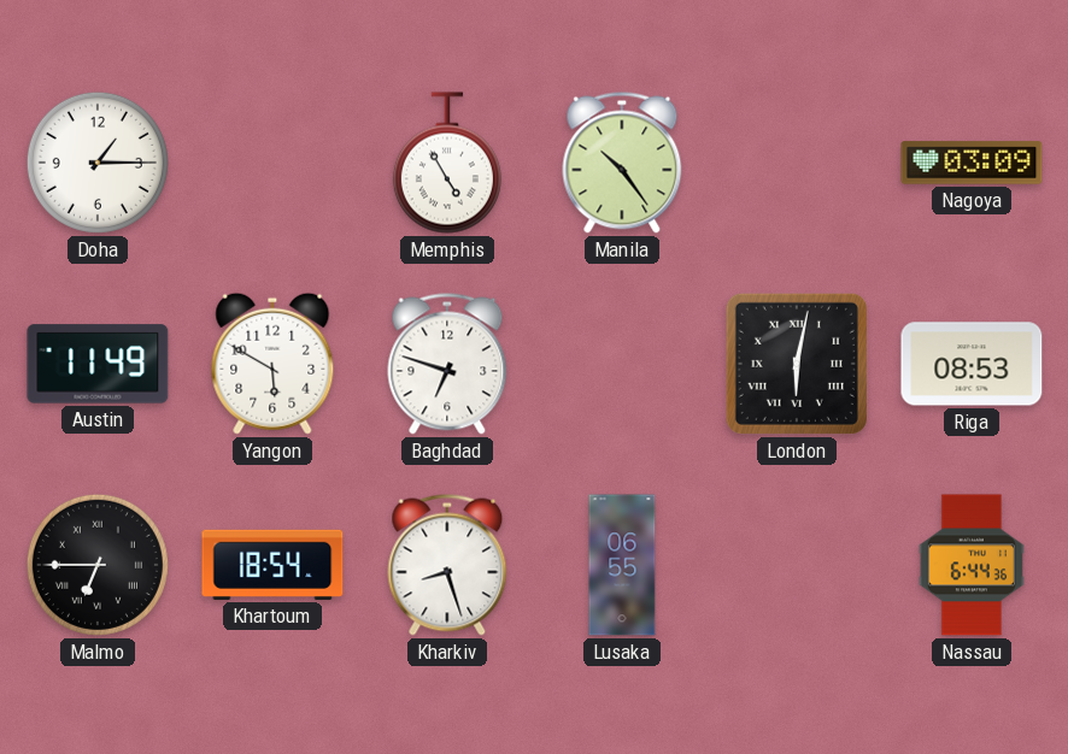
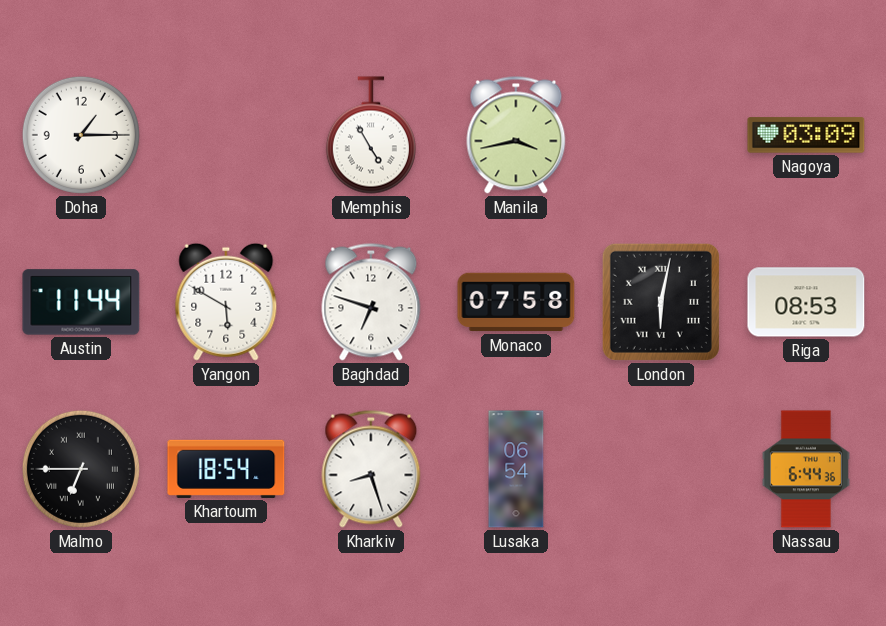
Manila: 10:24 -> 3:43
Austin: 11:49 -> 11:44
Monaco: none -> 07:58
Lusaka: 06:55 -> 06:54
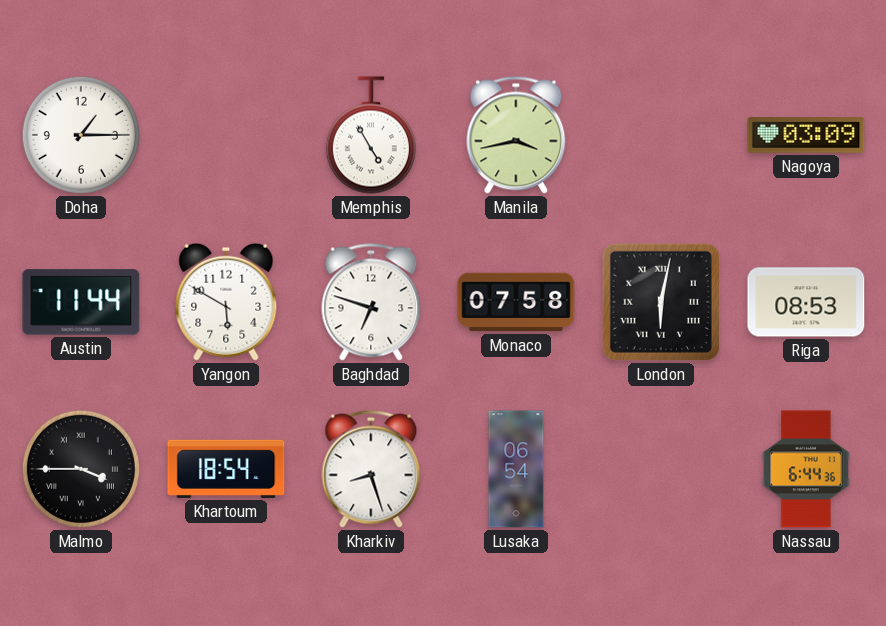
Malmo: 6:45 -> 3:45
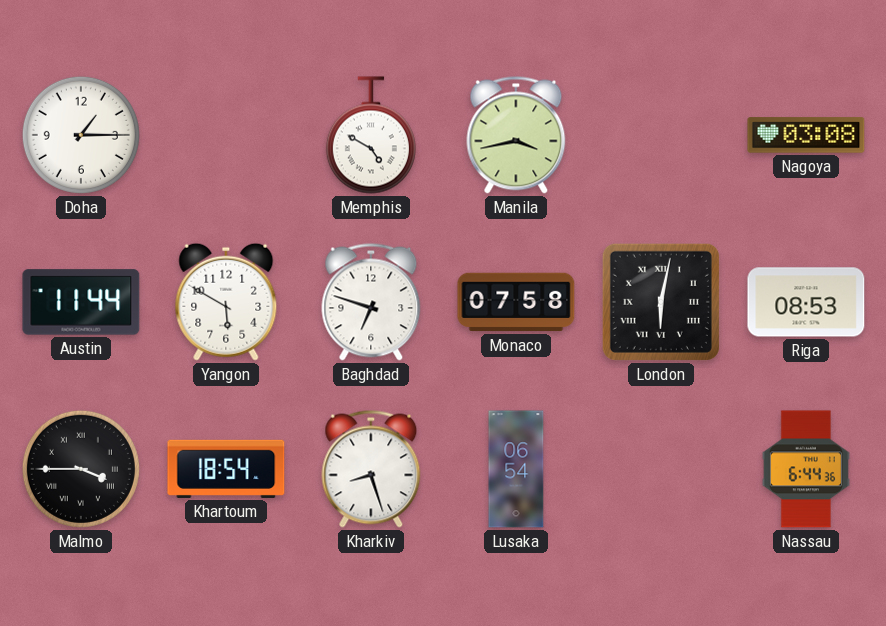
Memphis: 4:55 -> 4:50
Nagoya: 03:09 -> 03:08
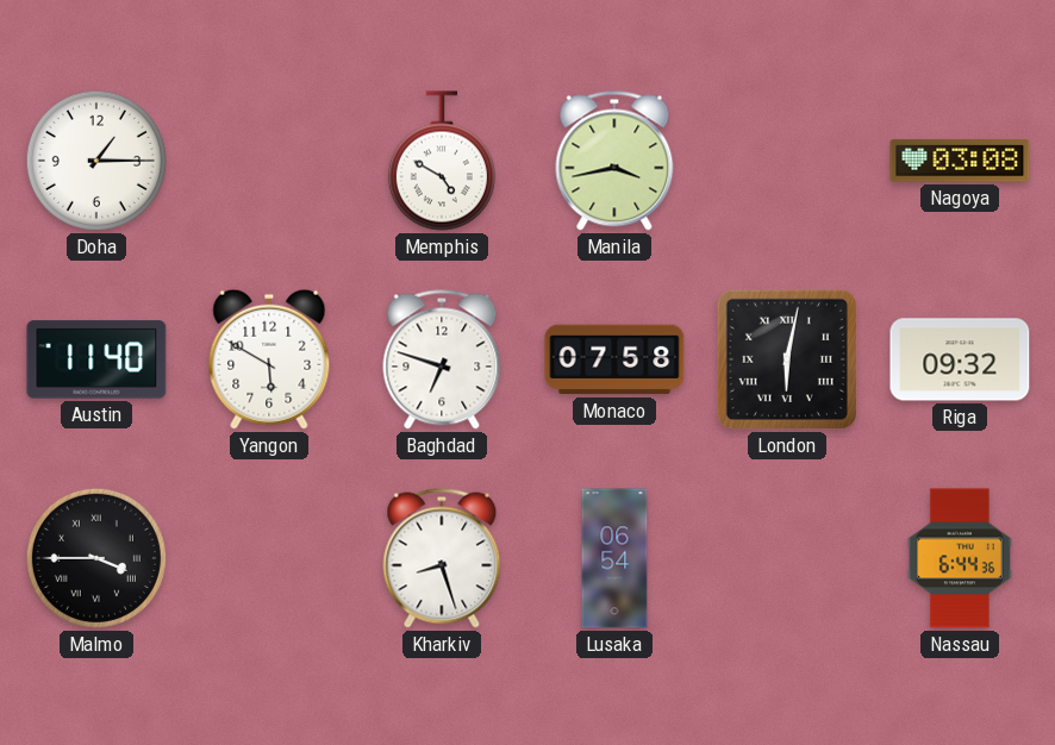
Austin: 11:44 -> 11:40
Riga: 08:53 -> 09:32
Khartoum: 18:54 -> none
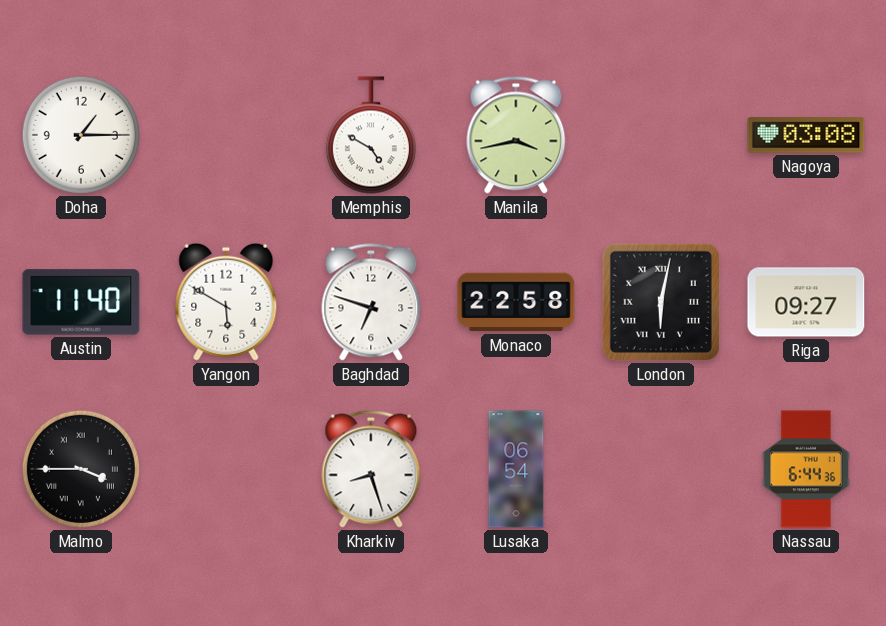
Monaco: 07:58 -> 22:58
Riga: 09:32 -> 09:27
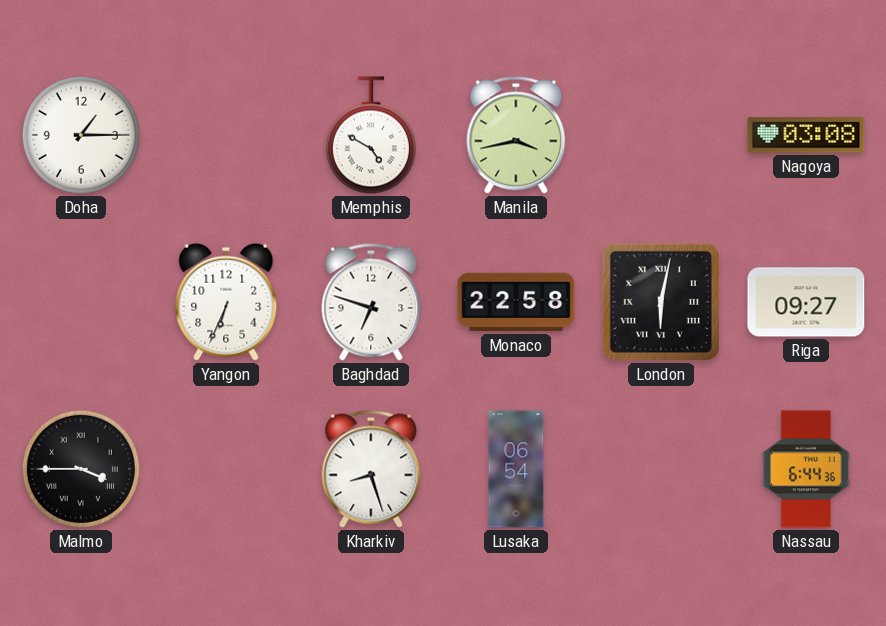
Austin: 11:40 -> none
Yangon: 5:50 -> 6:34
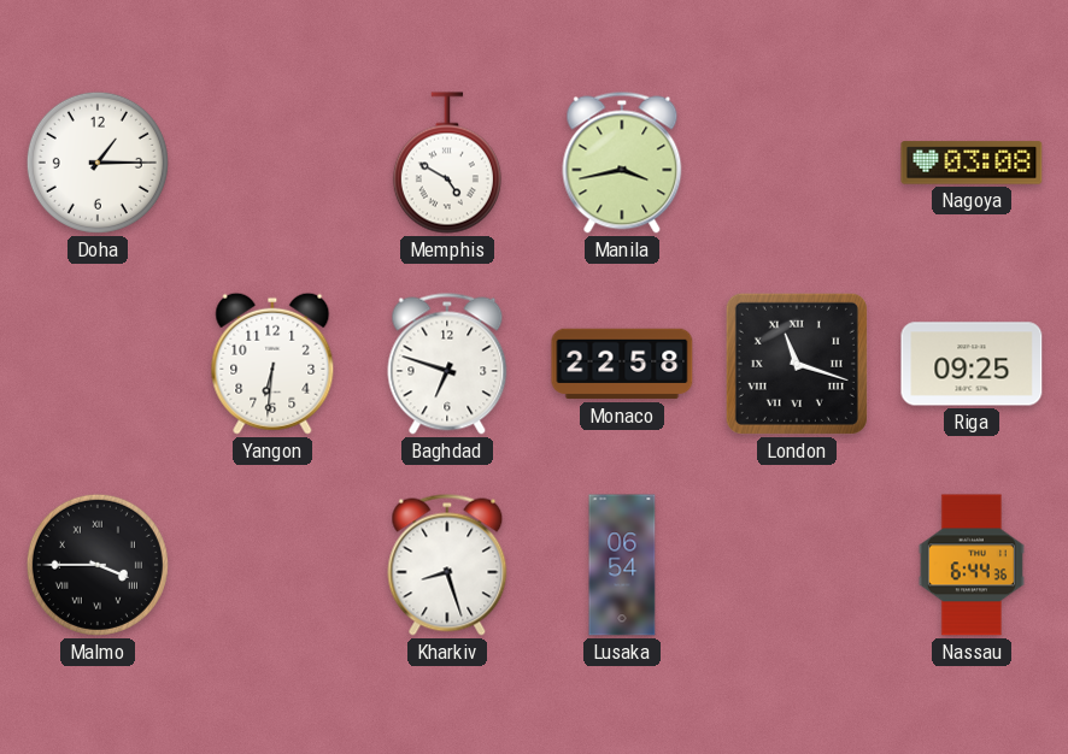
Yangon: 6:34 -> 6:31
London: 6:02 -> 11:18
Riga: 09:27 -> 09:25
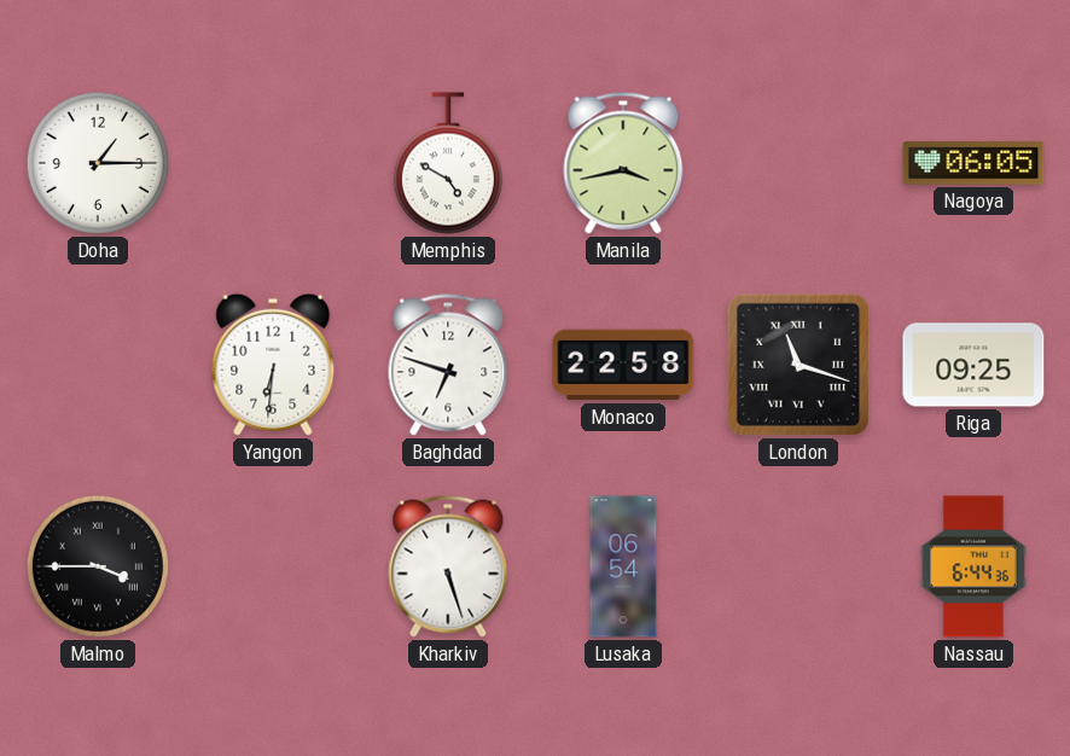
Nagoya: 03:08 -> 06:05
Kharkiv: 8:27 -> 5:27
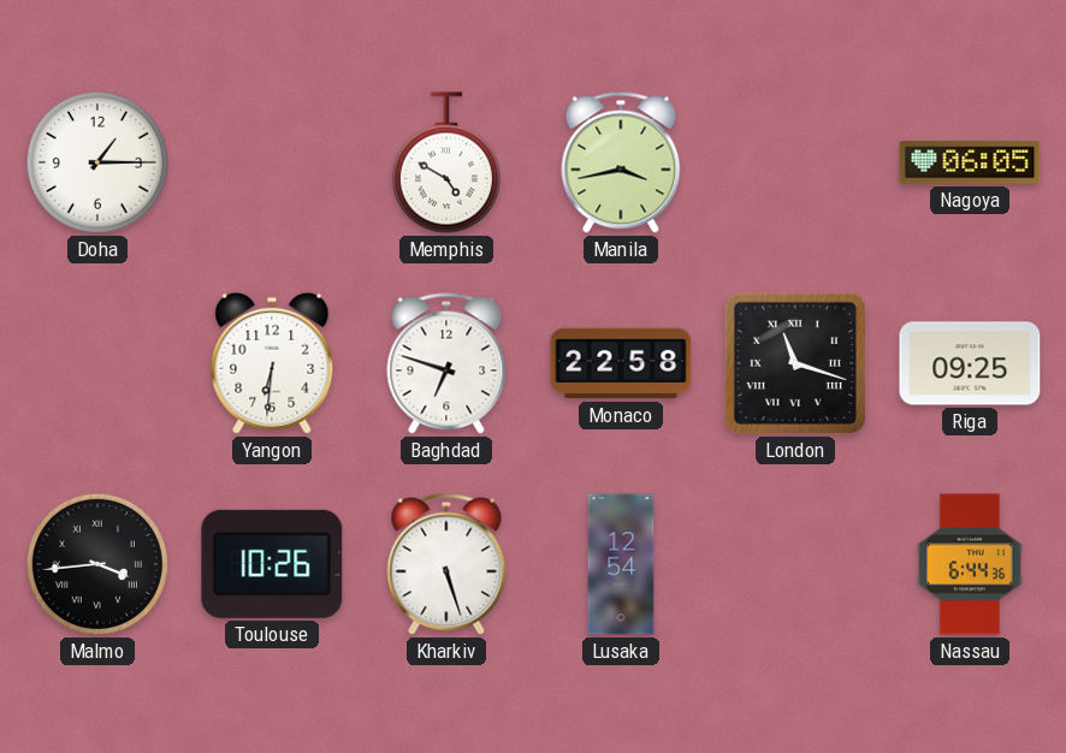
Malmo: 3:45 -> 3:44
Toulouse: none -> 10:26
Lusaka: 06:54 -> 12:54
